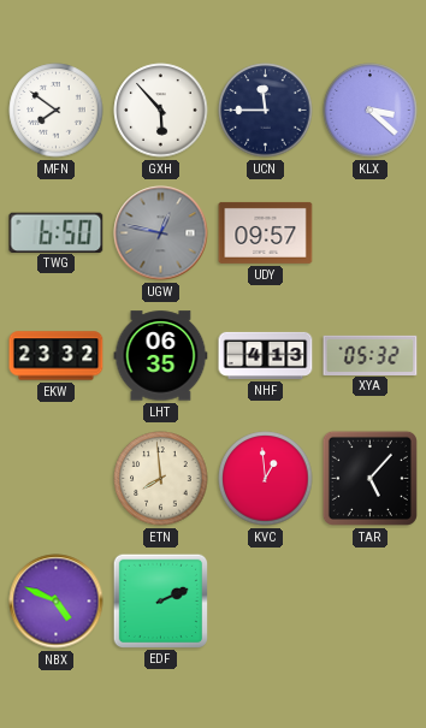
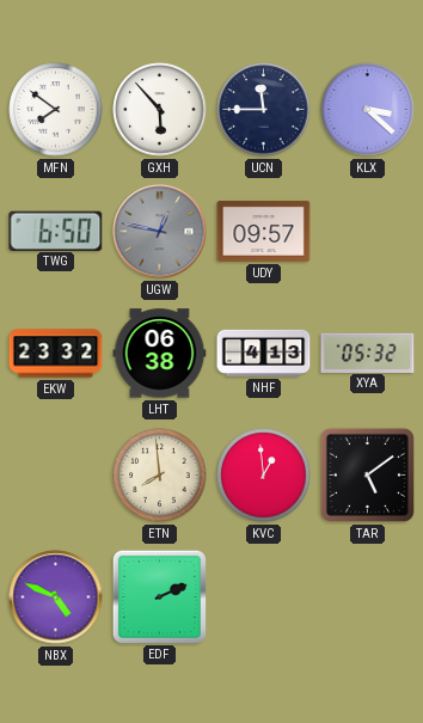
LHT: 06:35 -> 06:38
TAR: 5:07 -> 5:09
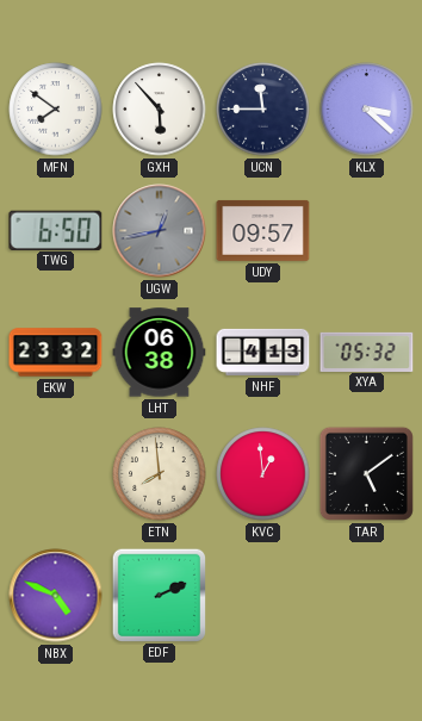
UGW: 12:47 -> 12:43
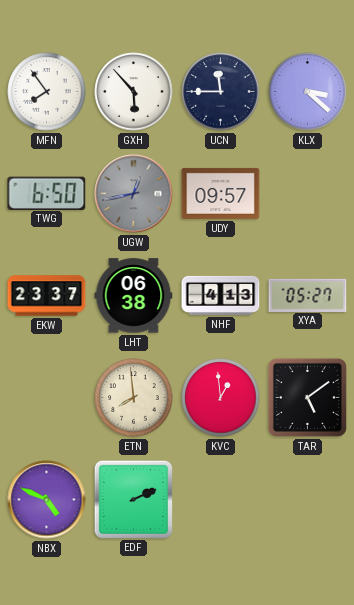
MFN: 7:51 -> 7:54
EKW: 23:32 -> 23:37
XYA: 05:32 -> 05:27
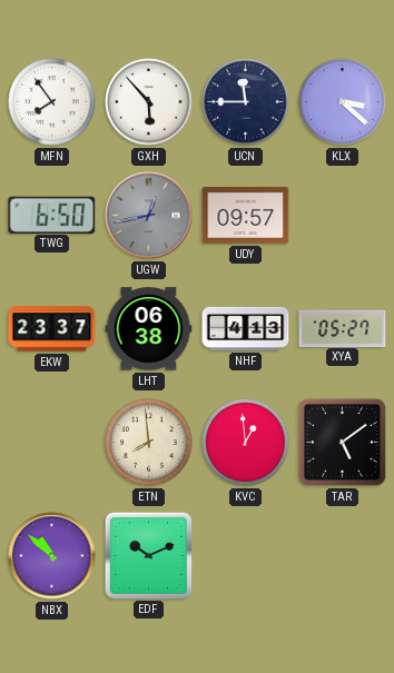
NBX: 4:49 -> 10:52
EDF: 2:11 -> 10:11
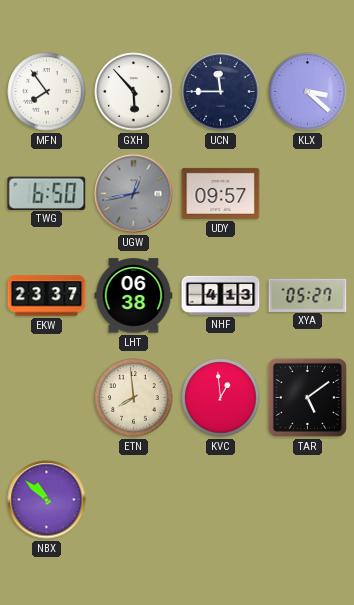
EDF: 10:11 -> none
